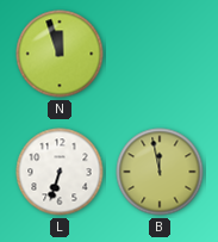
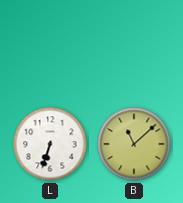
N: 11:57 -> none
B: 11:58 -> 11:08
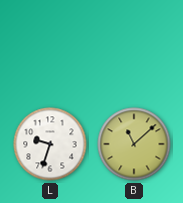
L: 6:33 -> 9:33
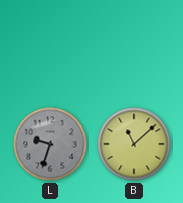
L dial: white -> grey
